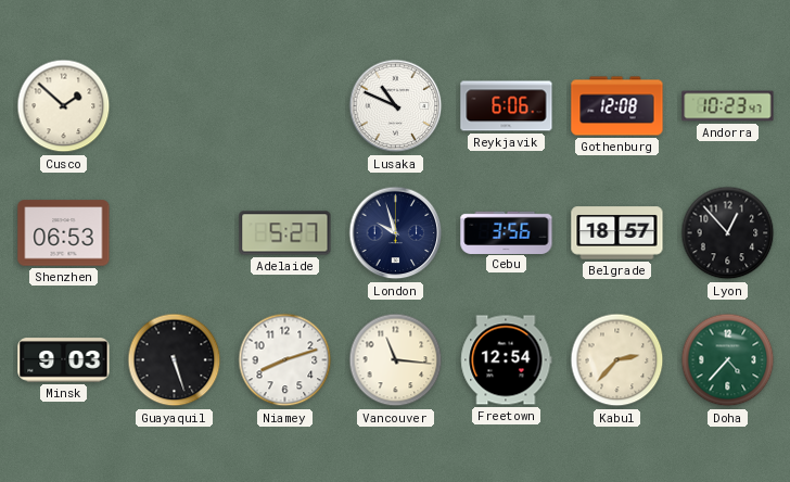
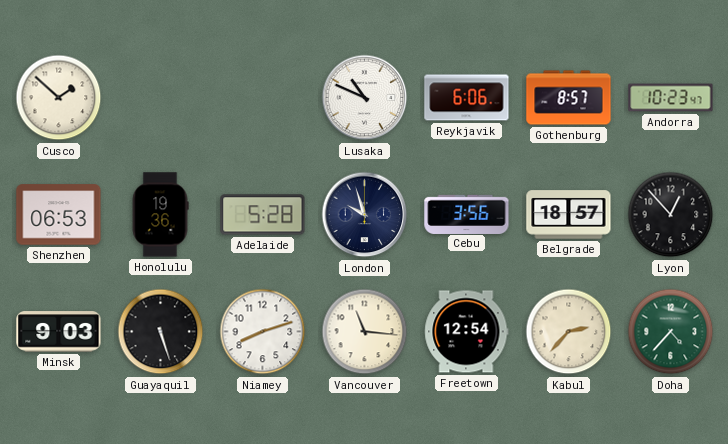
Gothenburg: 12:08 -> 8:57
Honolulu: none -> 19:36
Adelaide: 5:27 -> 5:28
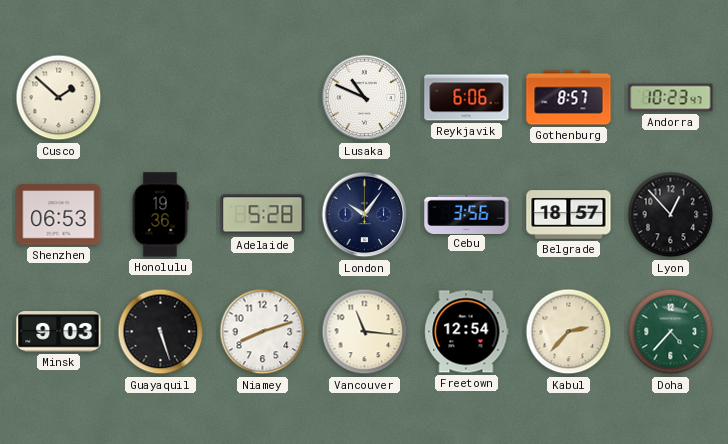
London: 9:57 -> 10:06
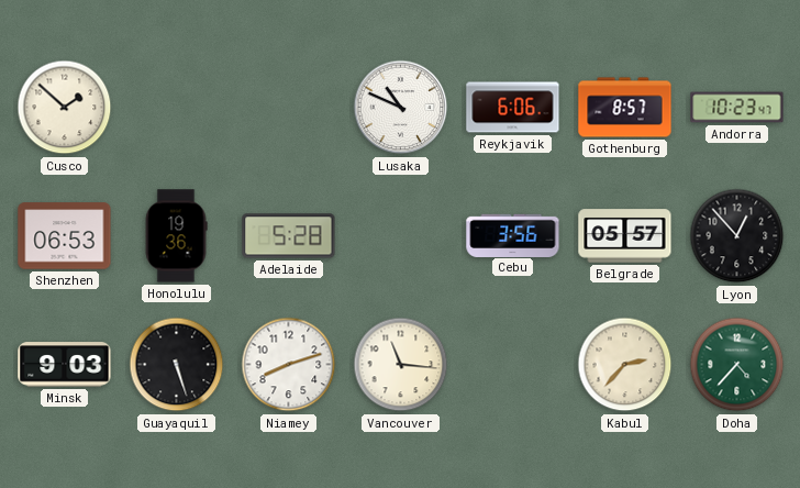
London: 10:06 -> none
Belgrade: 18:57 -> 05:57
Freetown: 12:54 -> none
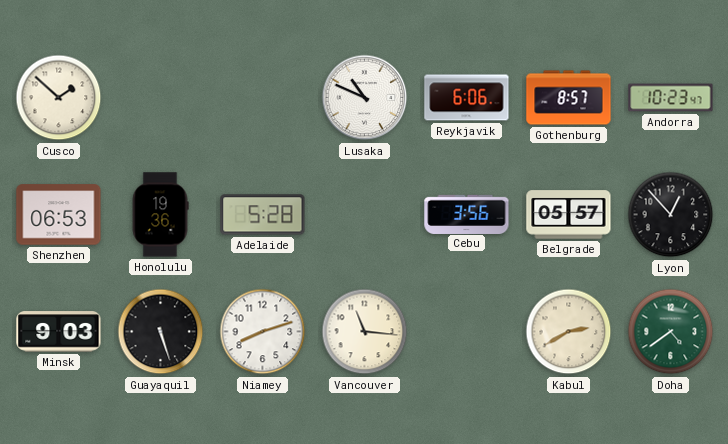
Kabul: 2:37 -> 2:40
Doha: 4:37 -> 4:39
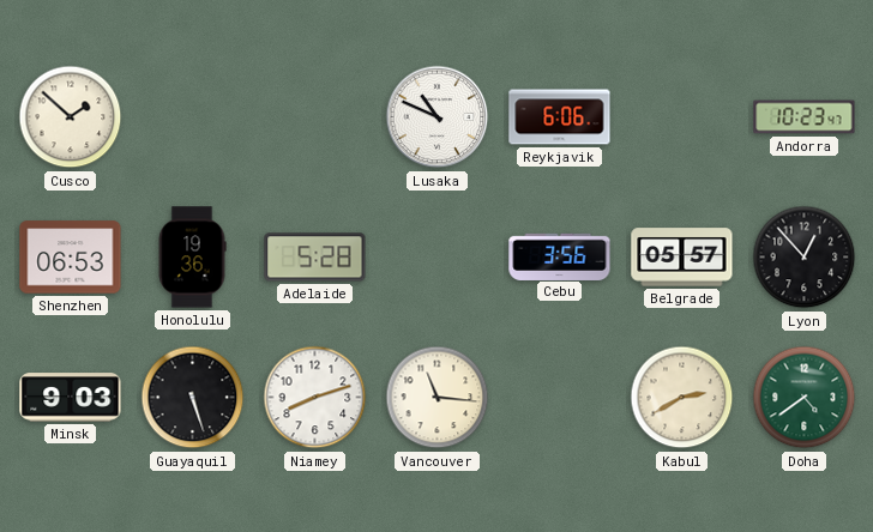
Gothenburg: 8:57 -> none
